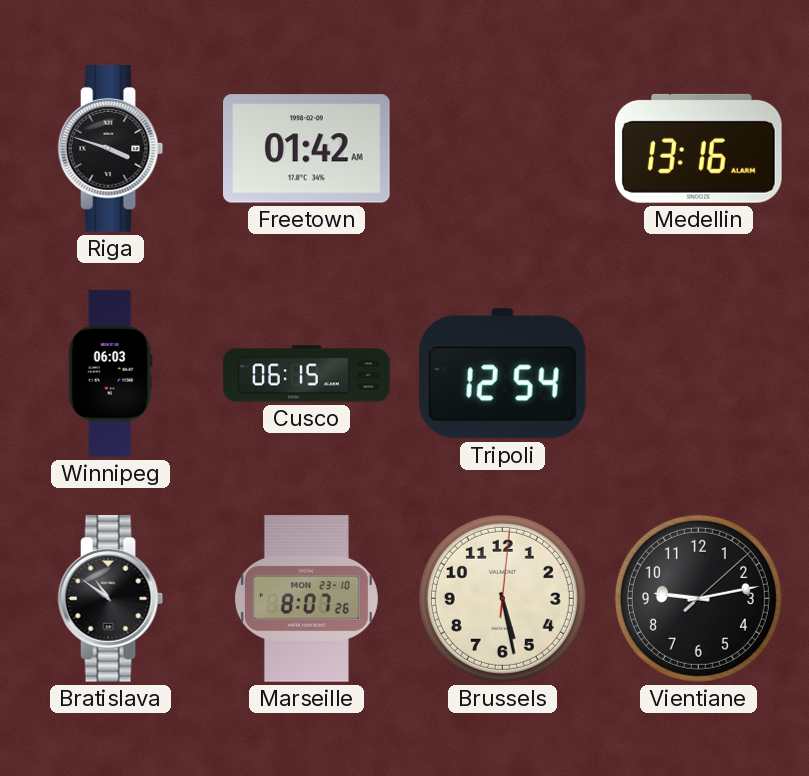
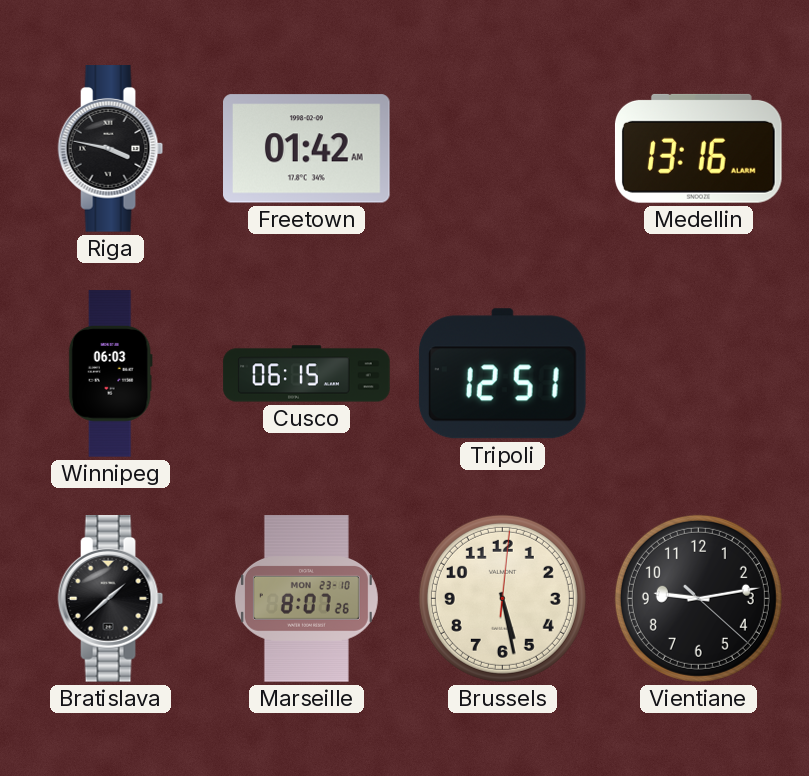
Riga: 3:48 -> 3:47
Tripoli: 12:54 -> 12:51
Bratislava: 10:51 -> 1:38
Vientiane: 9:13:08 -> 9:13:22
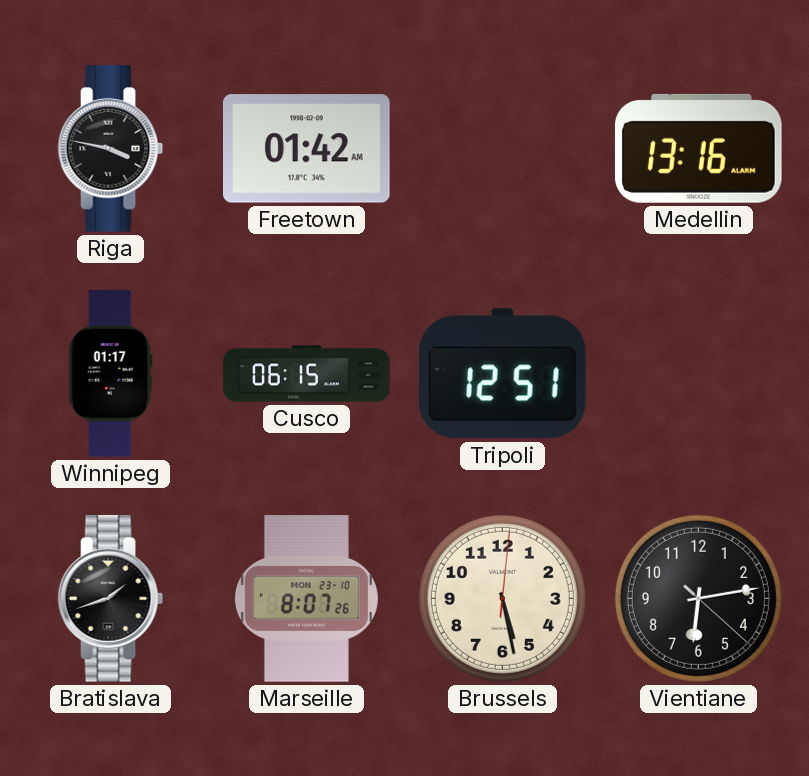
Winnipeg: 06:03 -> 01:17
Bratislava: 1:38 -> 1:42
Vientiane: 9:13 -> 6:13
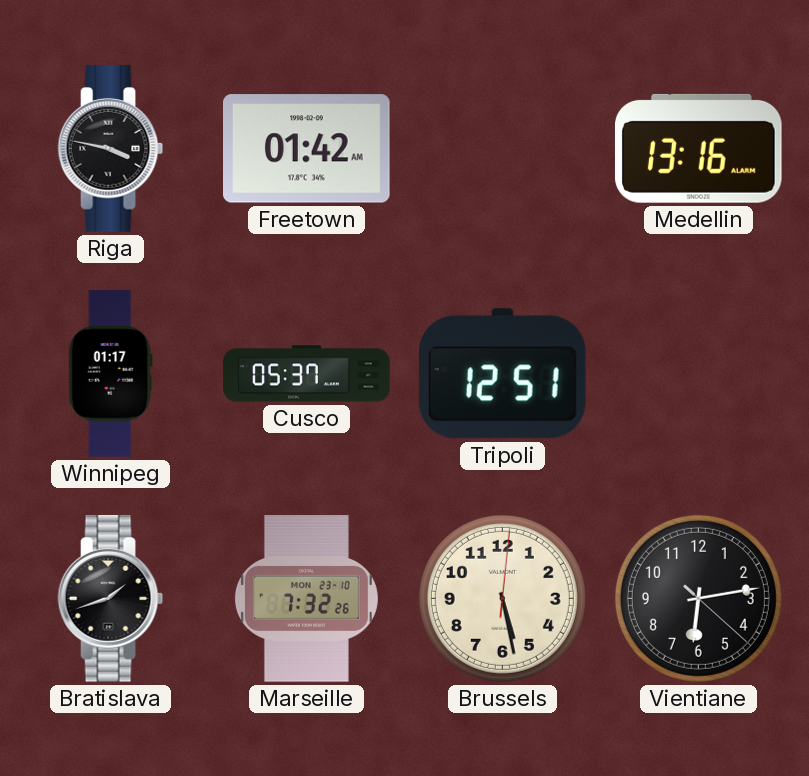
Cusco: 06:15 -> 05:37
Marseille: 8:07 -> 7:32
